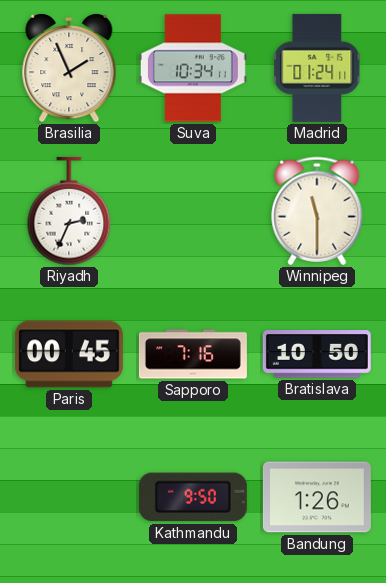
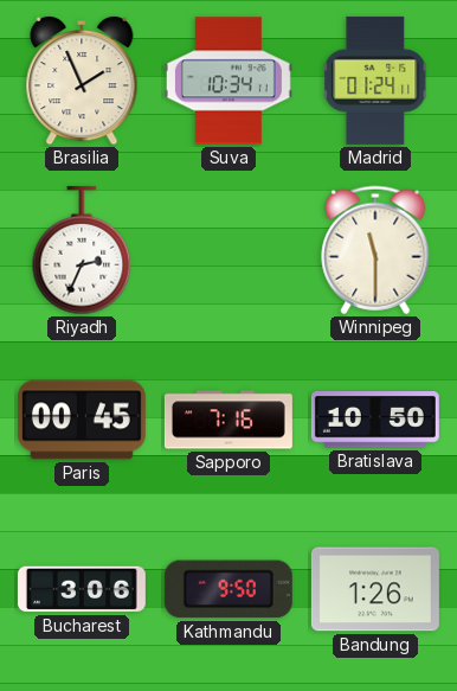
Bucharest: none -> 3:06
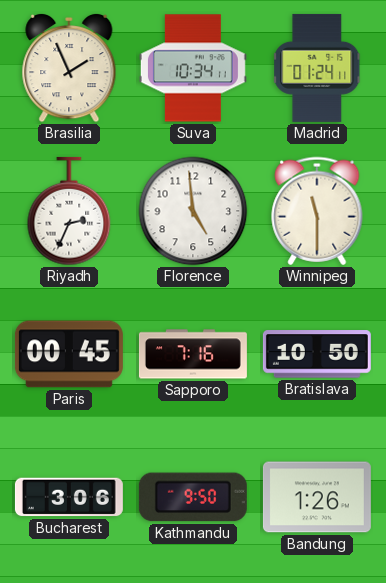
Florence: none -> 4:59
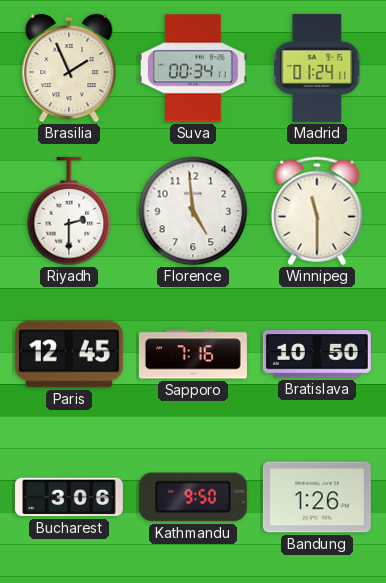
Suva: 10:34 -> 00:34
Riyadh: 2:34 -> 2:30
Paris: 00:45 -> 12:45
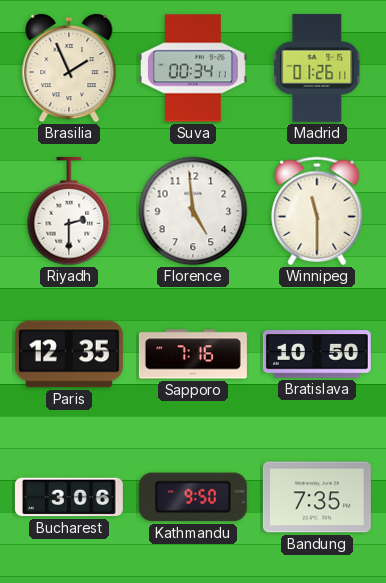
Madrid: 01:24 -> 01:26
Paris: 12:45 -> 12:35
Bandung: 1:26 -> 7:35
